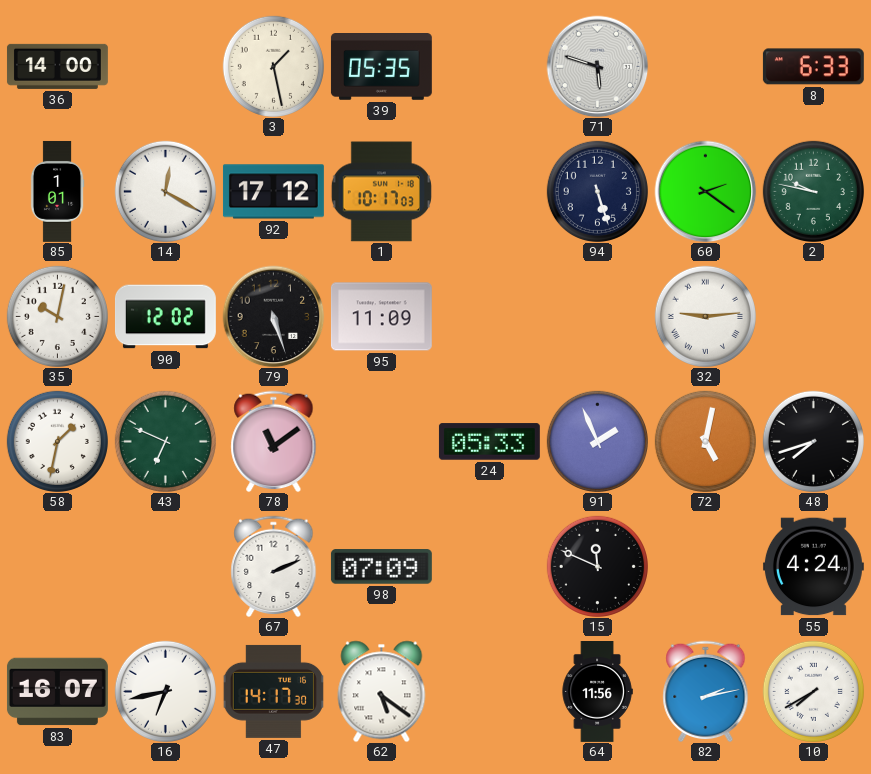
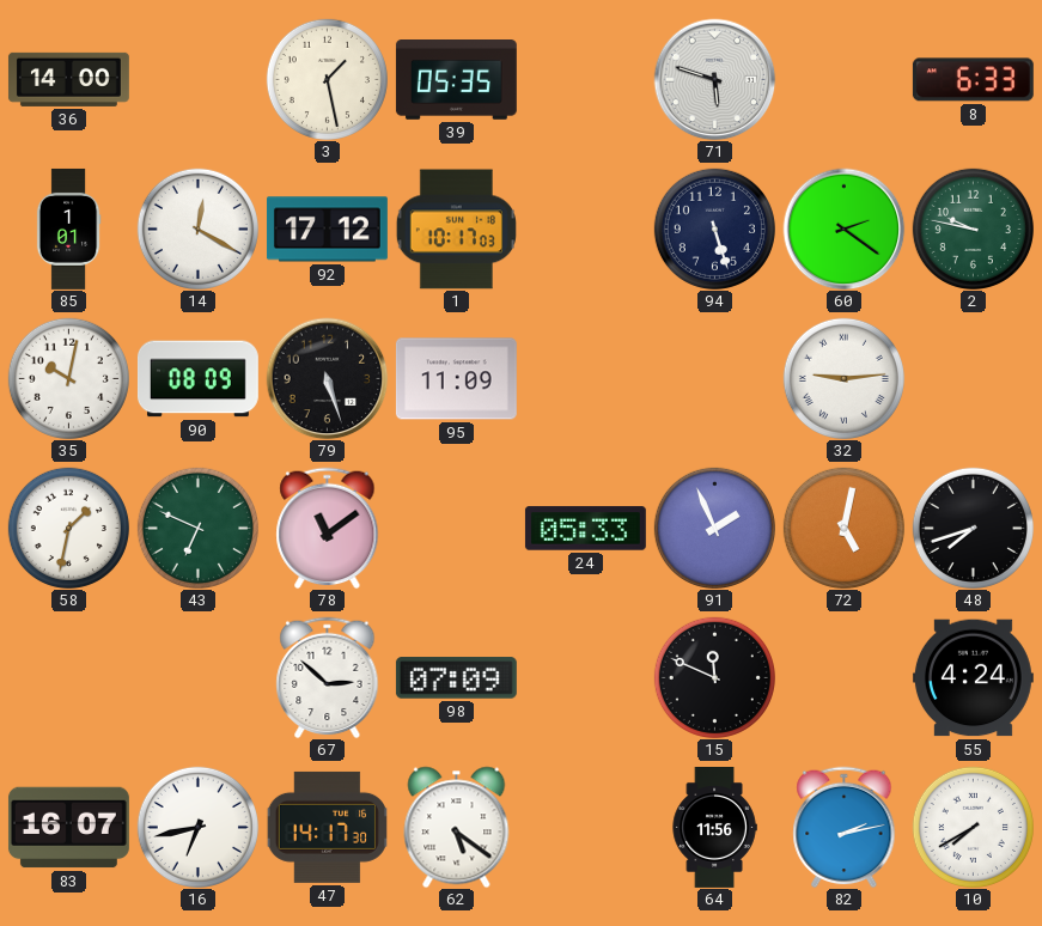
90: 12:02 -> 08:09
67: 2:11 -> 2:52
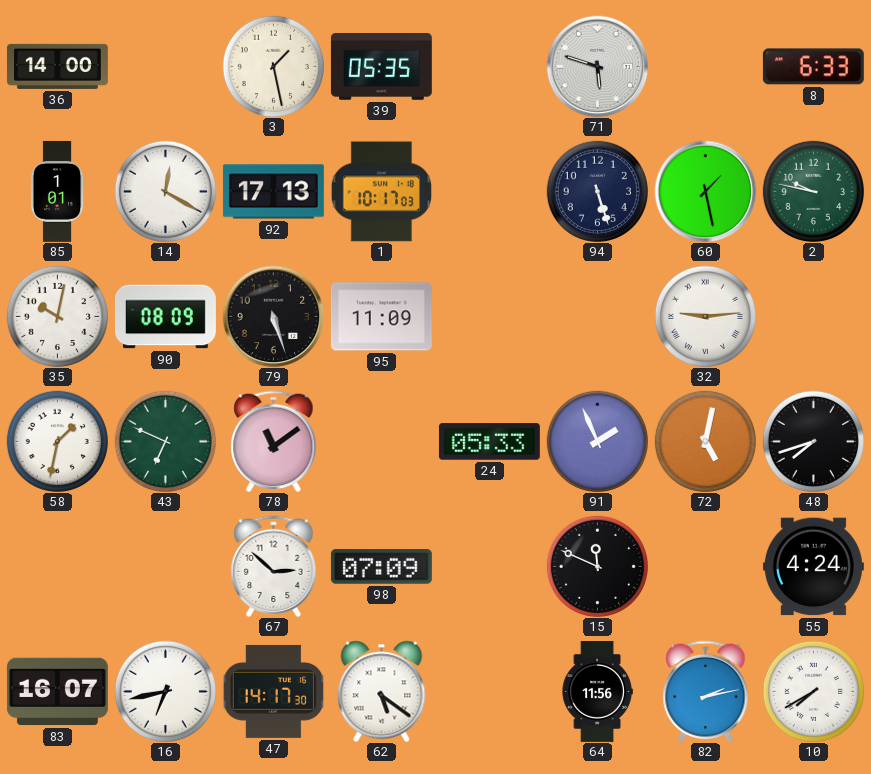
92: 17:12 -> 17:13
60: 2:21 -> 1:28
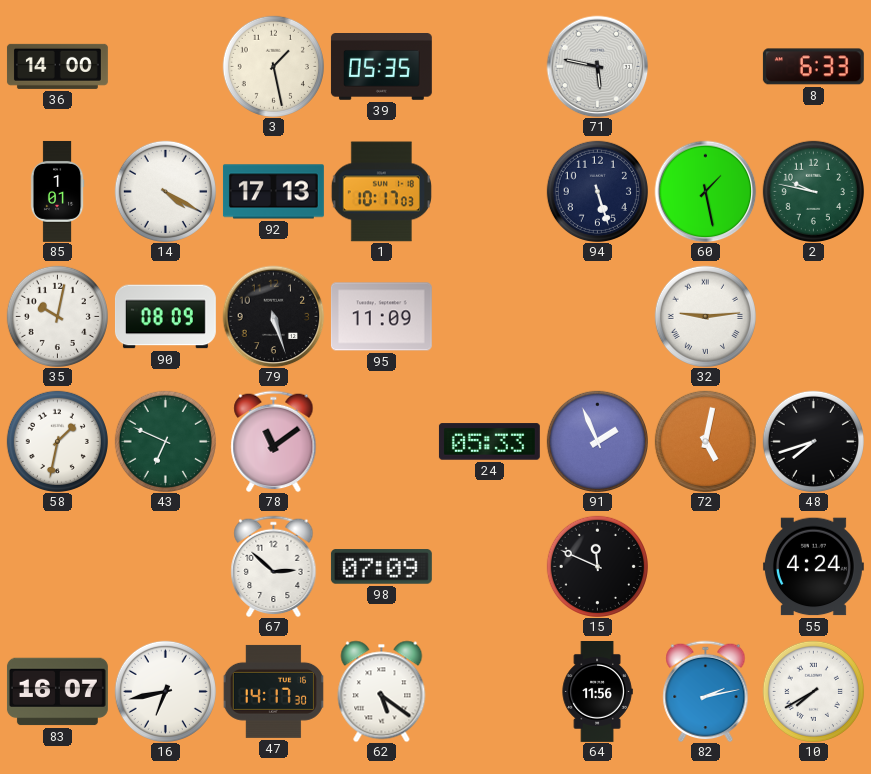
71: 5:48 -> 5:47
14: 12:20 -> 4:20
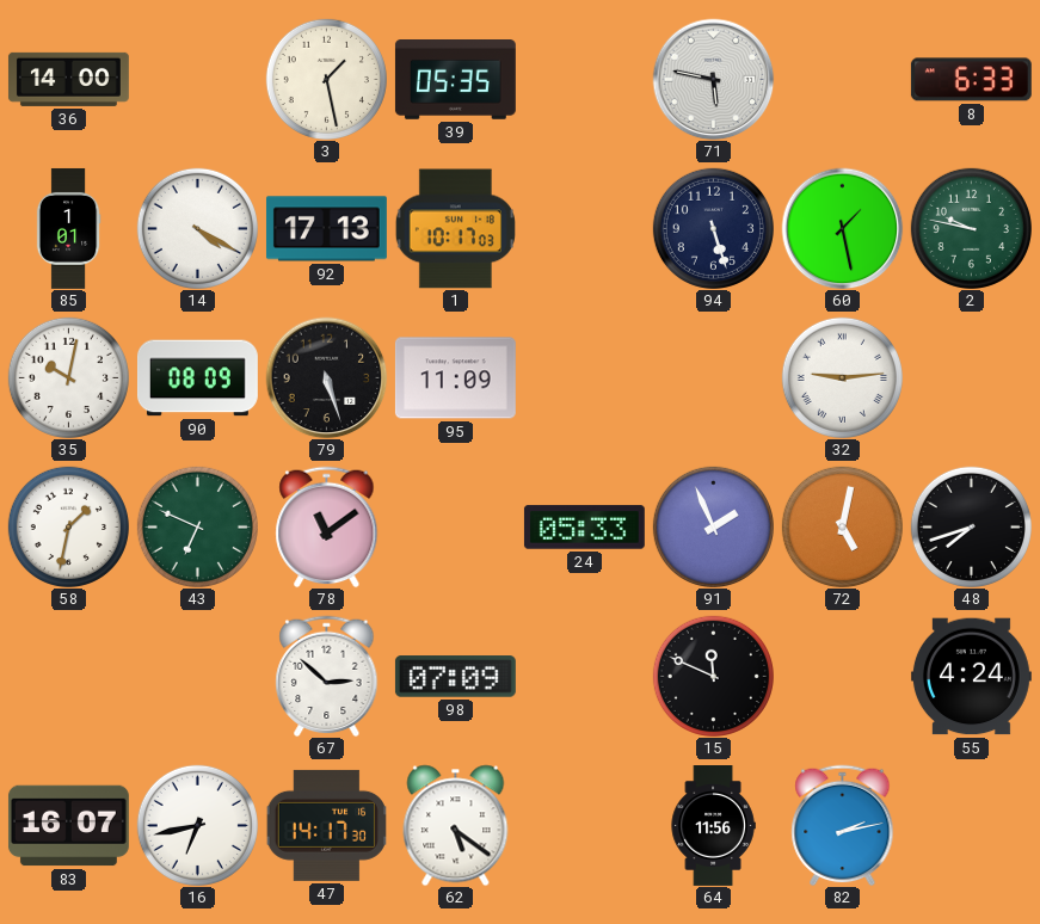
10: 7:40 -> none
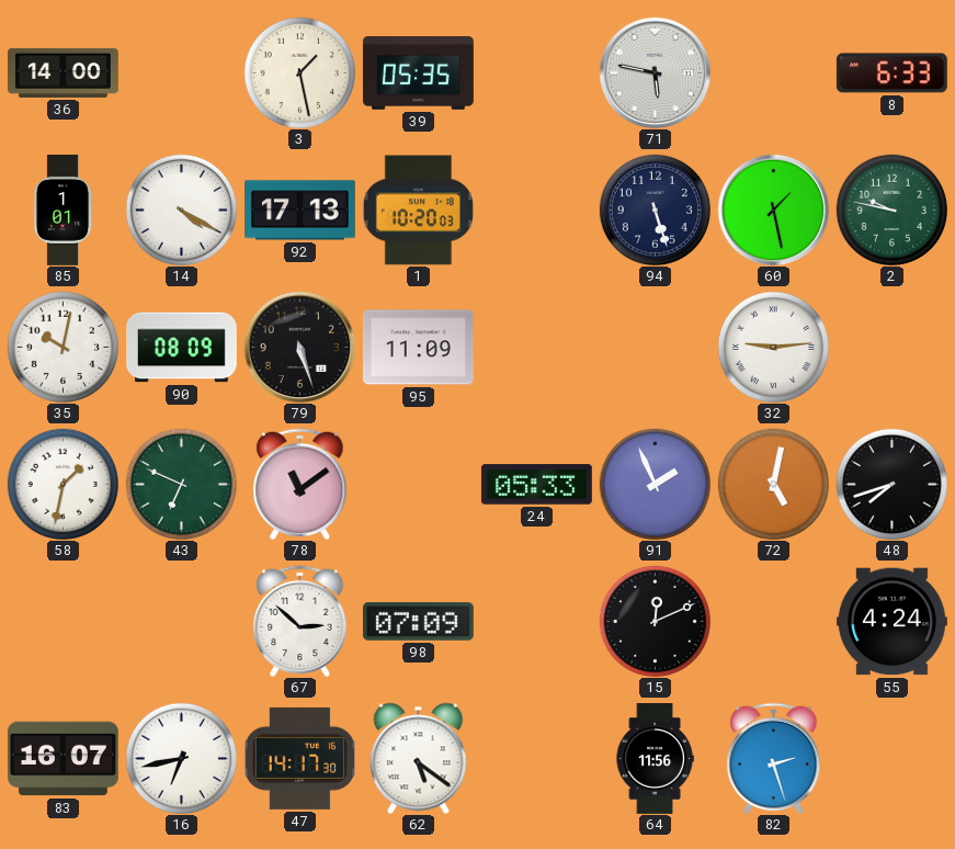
1: 10:17 -> 10:20
15: 11:49 -> 12:11
82: 2:13 -> 2:27
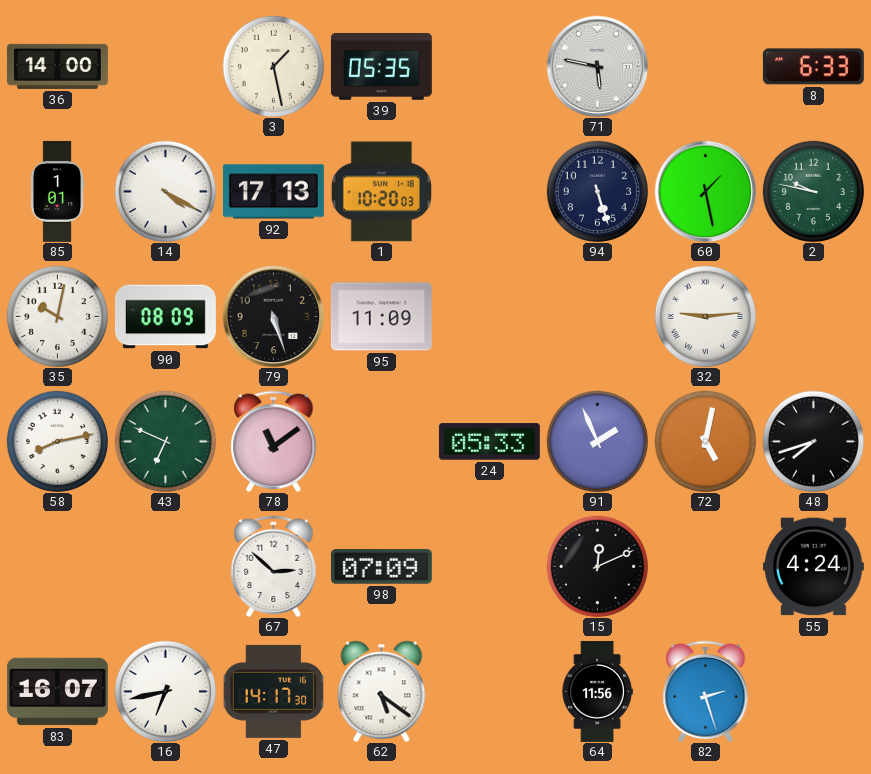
58: 1:32 -> 8:13
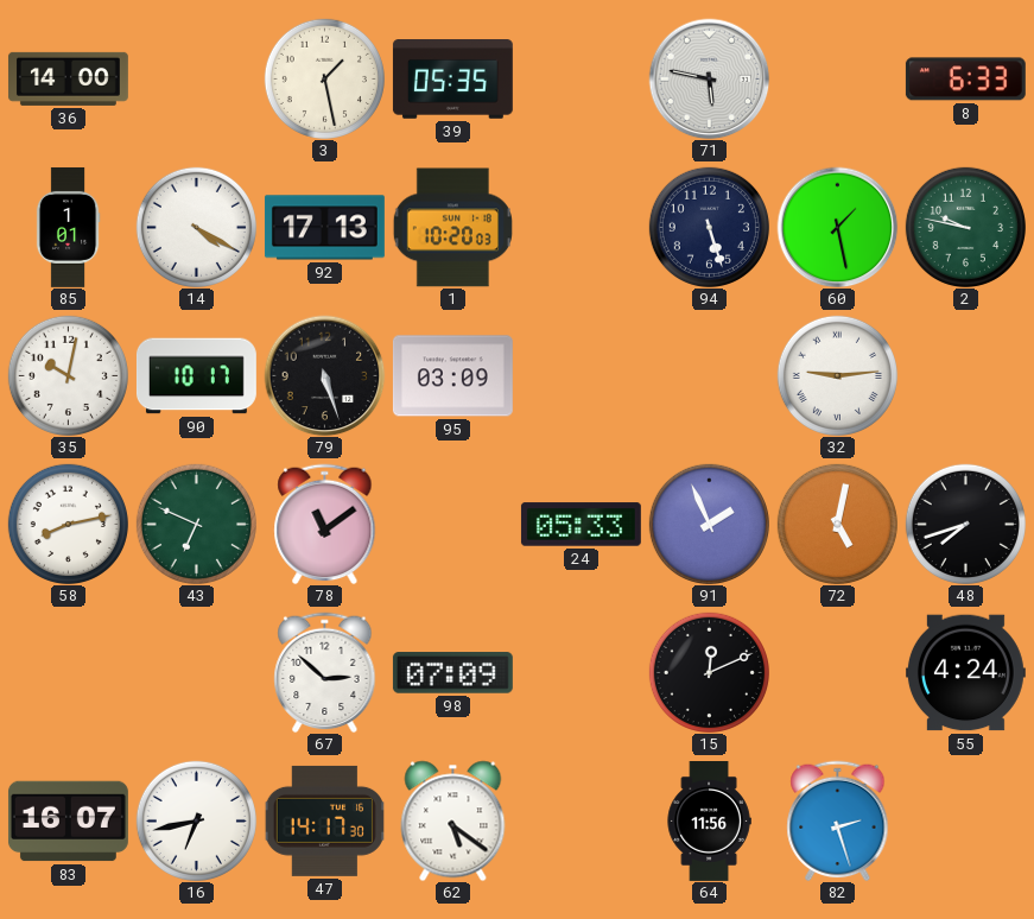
90: 08:09 -> 10:17
95: 11:09 -> 03:09
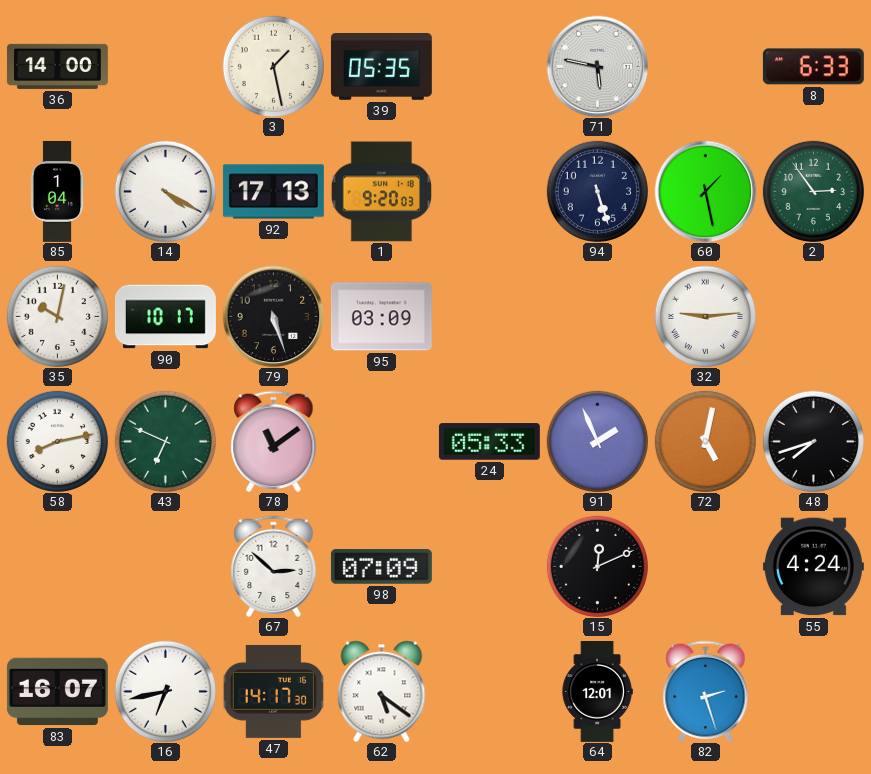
85: 1:01 -> 1:04
1: 10:20 -> 9:20
2: 9:47 -> 2:54
64: 11:56 -> 12:01
